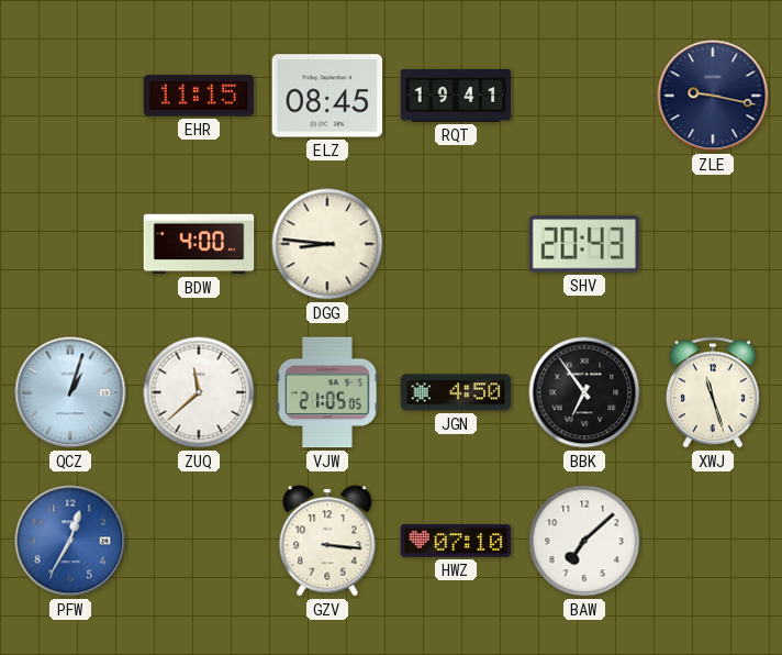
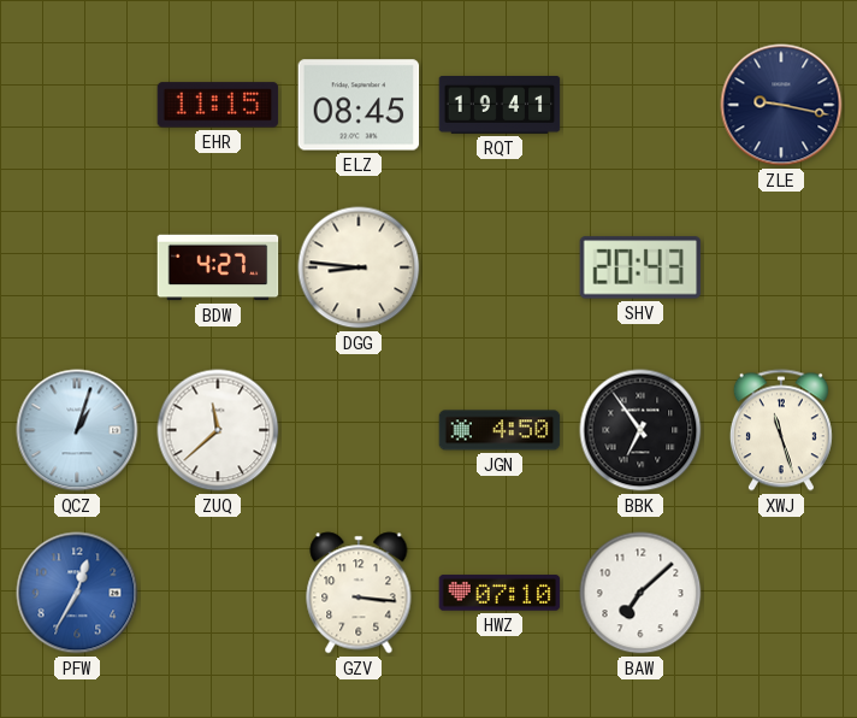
BDW: 4:00 -> 4:27
VJW: 21:05 -> none
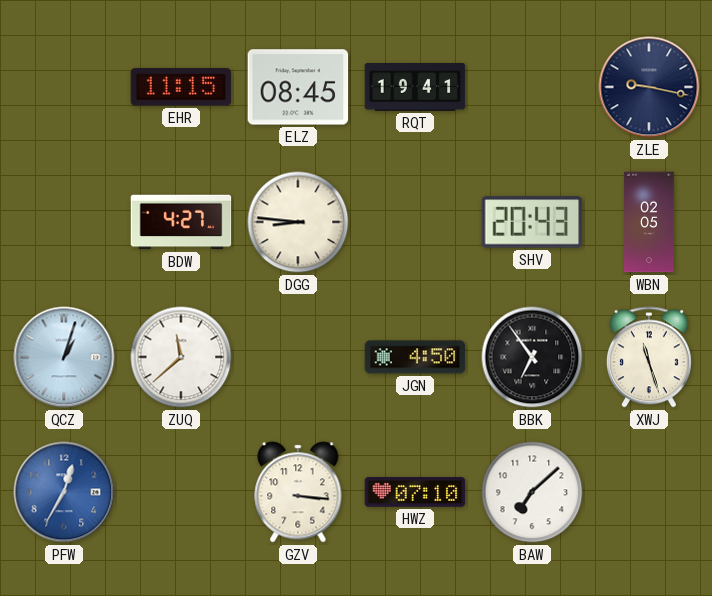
WBN: none -> 02:05
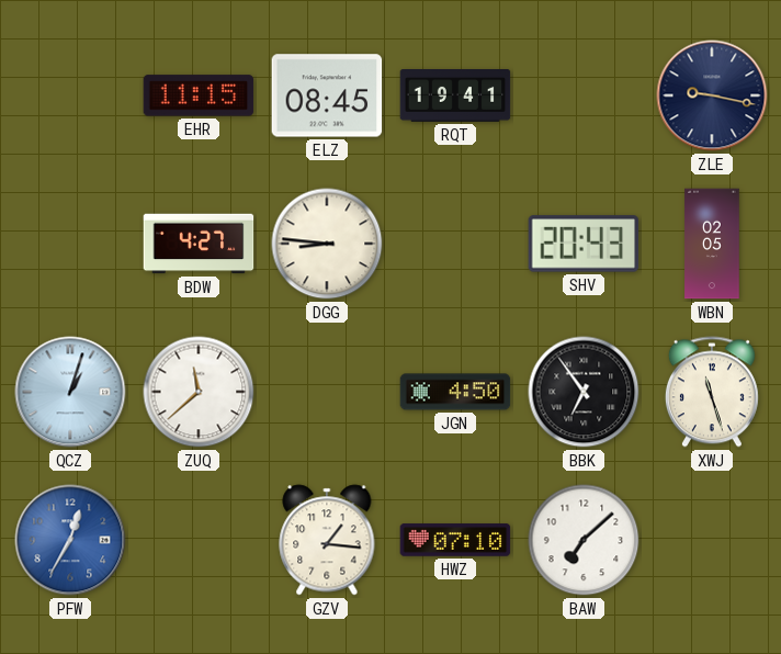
GZV: 3:16 -> 1:16
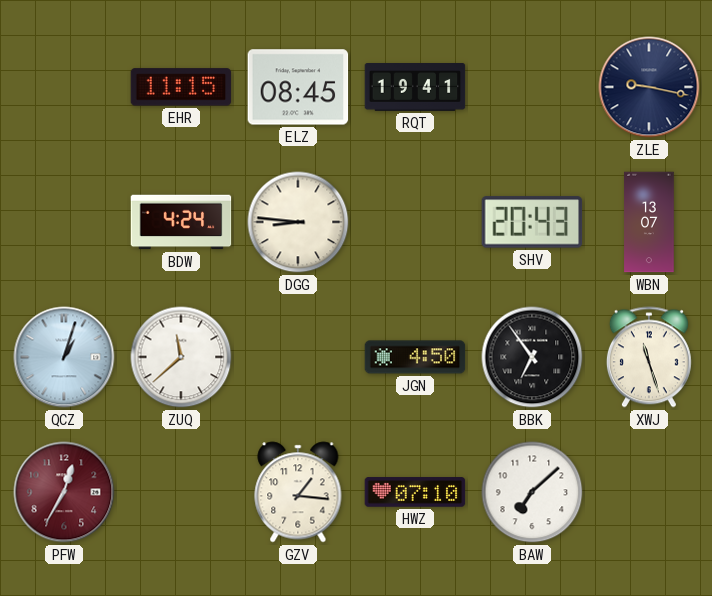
BDW: 4:27 -> 4:24
WBN: 02:05 -> 13:07
PFW dial: blue -> burgundy
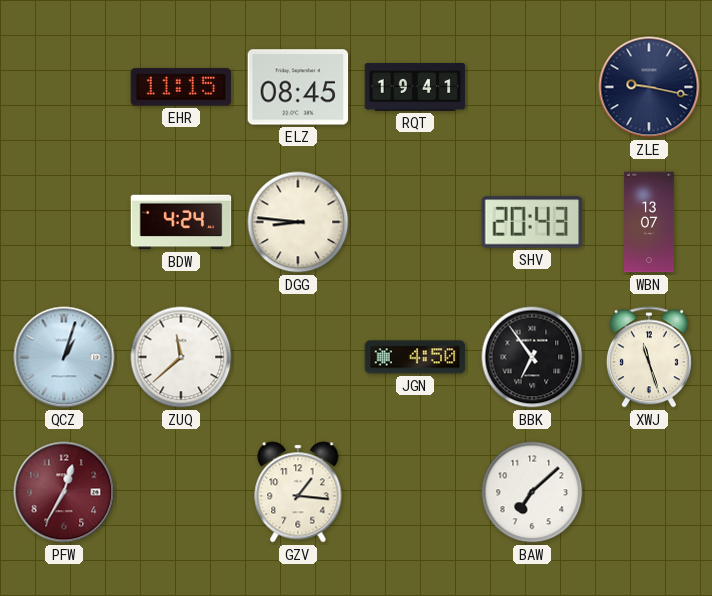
HWZ: 07:10 -> none
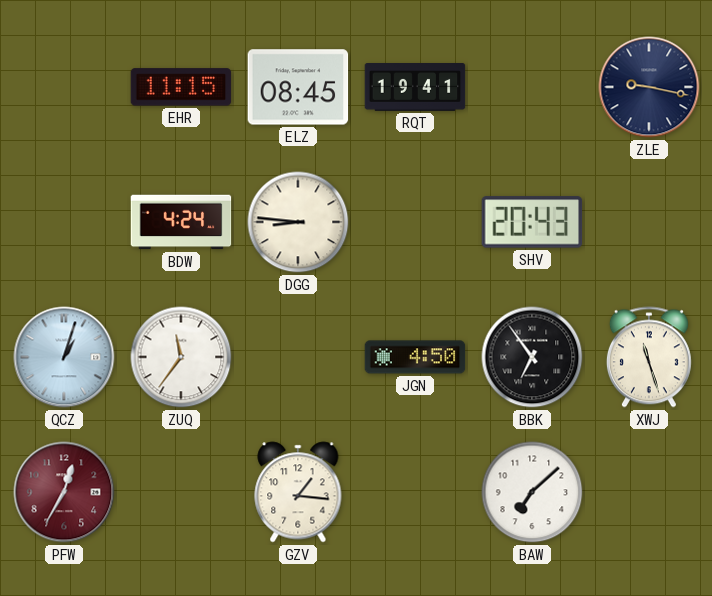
WBN: 13:07 -> none
ZUQ: 11:38 -> 11:36
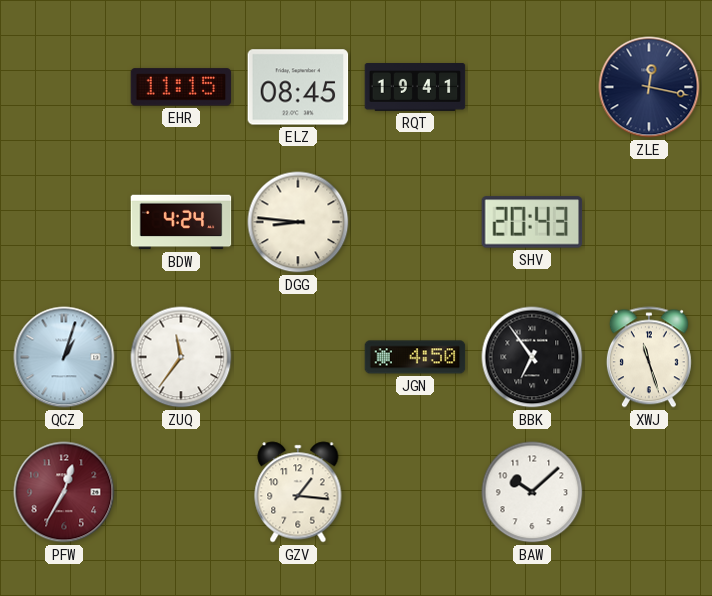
ZLE: 9:17 -> 12:17
BAW: 7:08 -> 10:08
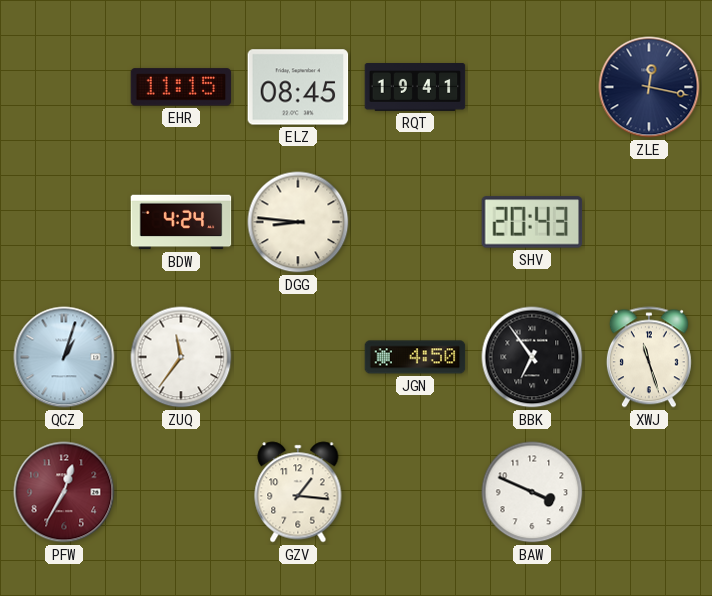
BAW: 10:08 -> 3:49
